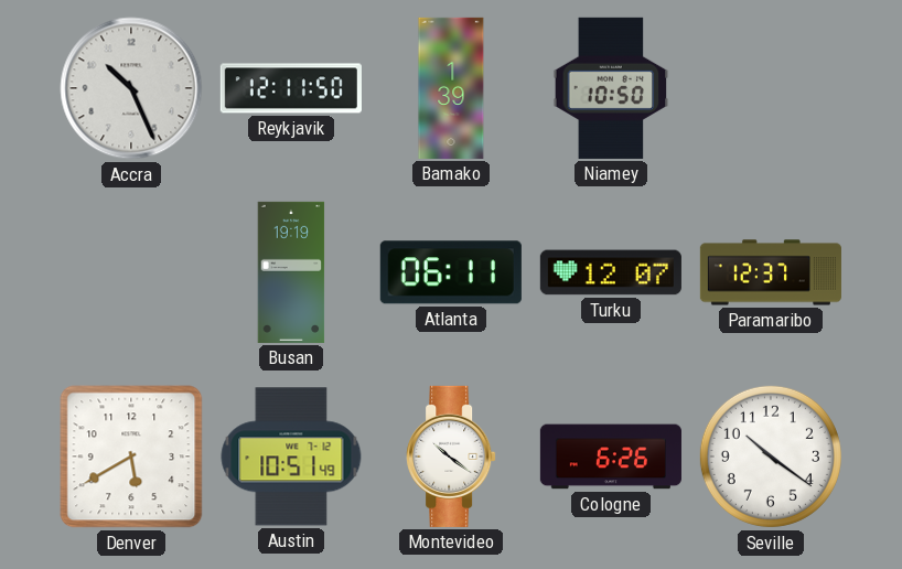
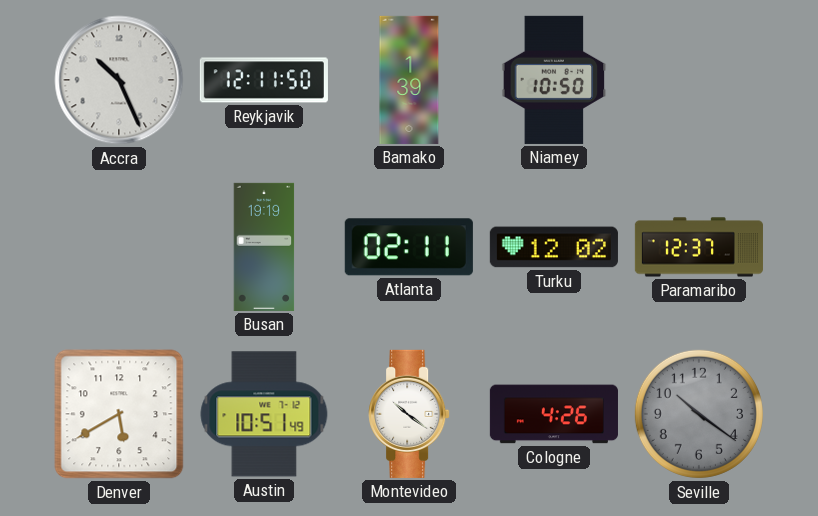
Atlanta: 06:11 -> 02:11
Turku: 12:07 -> 12:02
Cologne: 6:26 -> 4:26
Seville dial: white -> grey
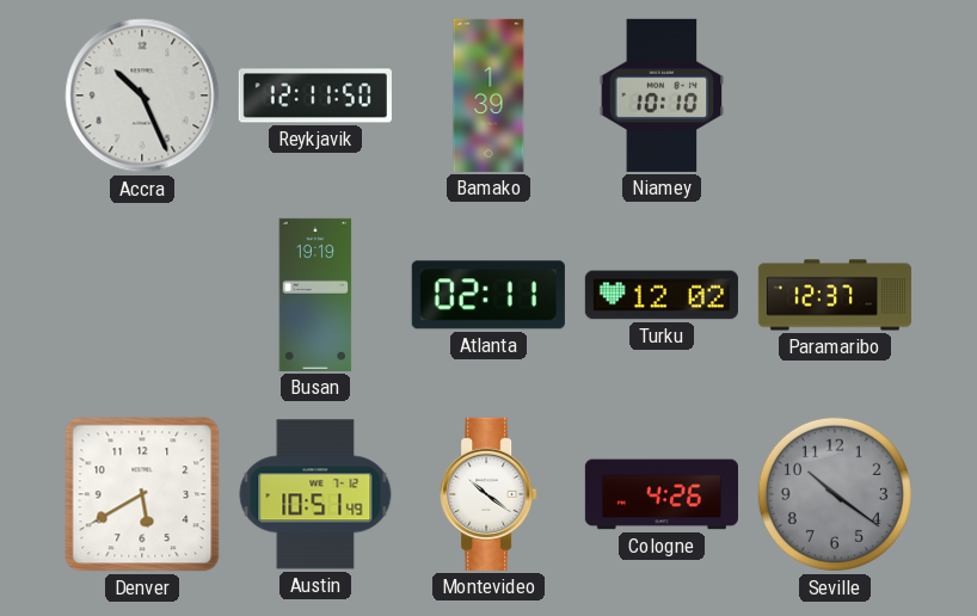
Niamey: 10:50 -> 10:10
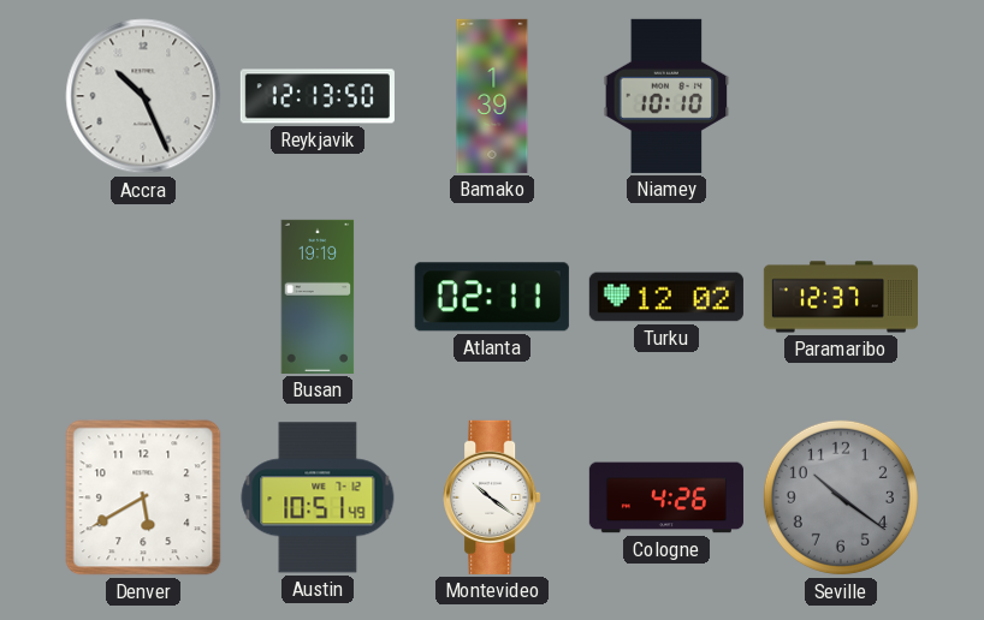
Reykjavik: 12:11 -> 12:13
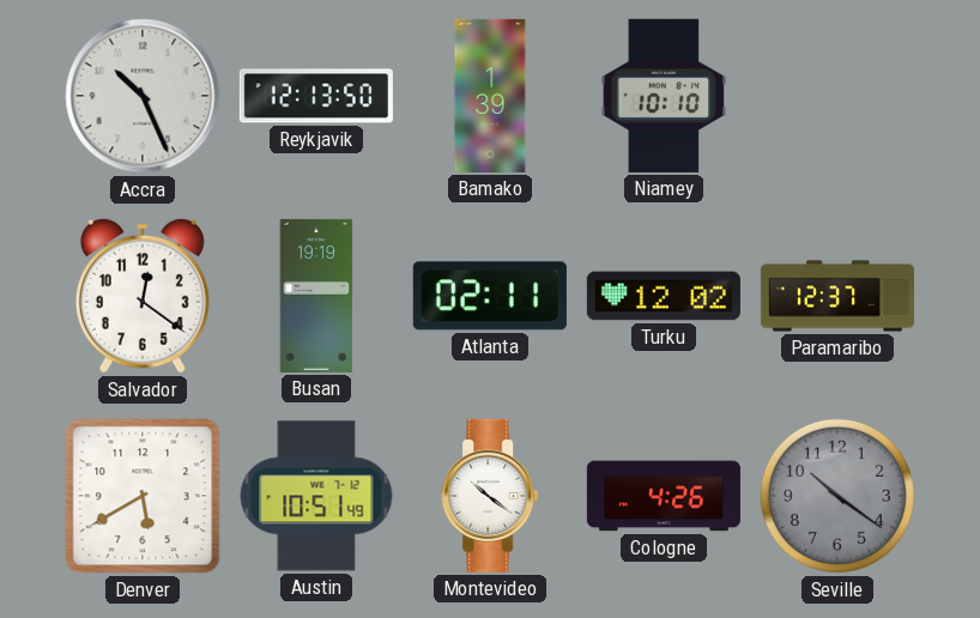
Salvador: none -> 12:21
